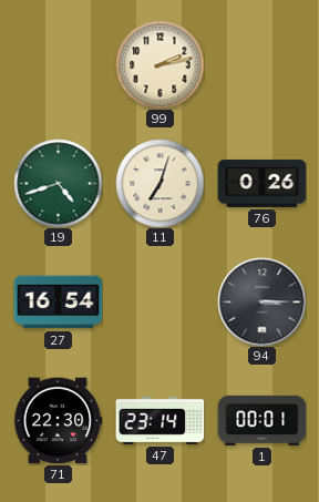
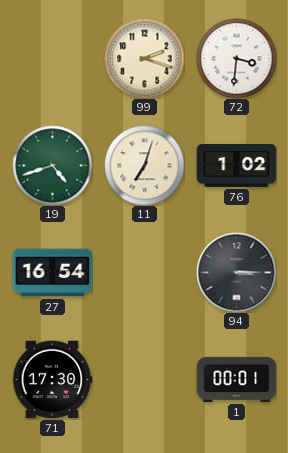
99: 2:13 -> 2:18
72: none -> 3:31
76: 0:26 -> 1:02
71: 22:30 -> 17:30
47: 23:14 -> none
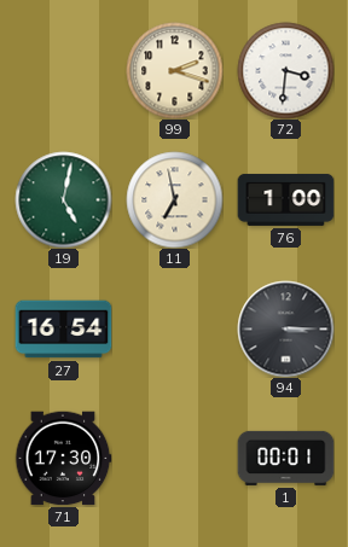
19: 4:42 -> 5:02
11: 7:03 -> 6:58
76: 1:02 -> 1:00
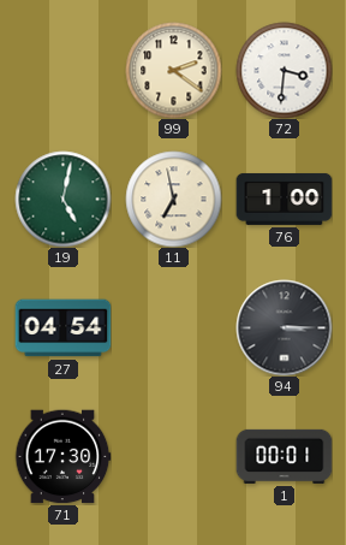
99: 2:18 -> 2:21
27: 16:54 -> 04:54
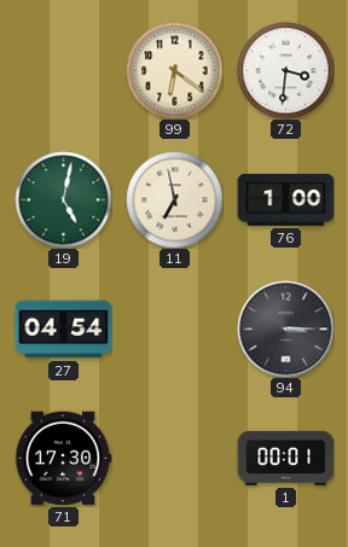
99: 2:21 -> 6:21
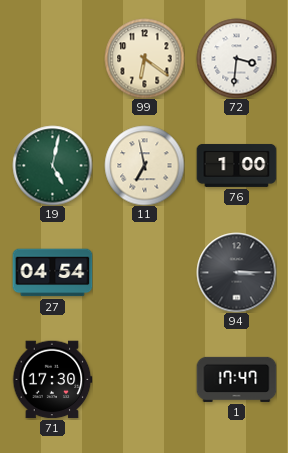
1: 00:01 -> 17:47
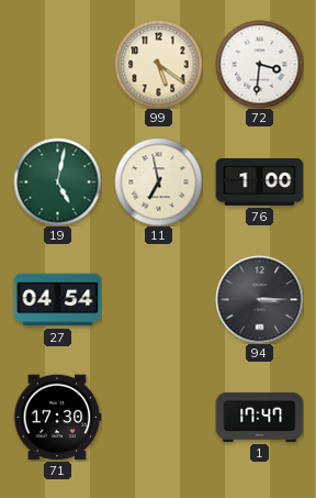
99: 6:21 -> 5:21
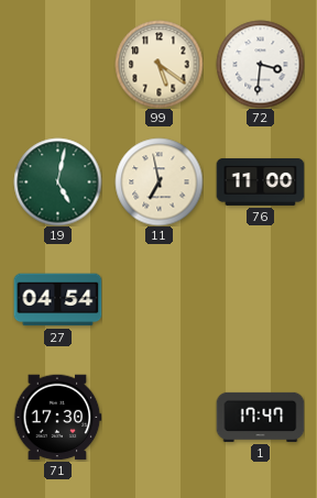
76: 1:00 -> 11:00
94: 3:15 -> none
